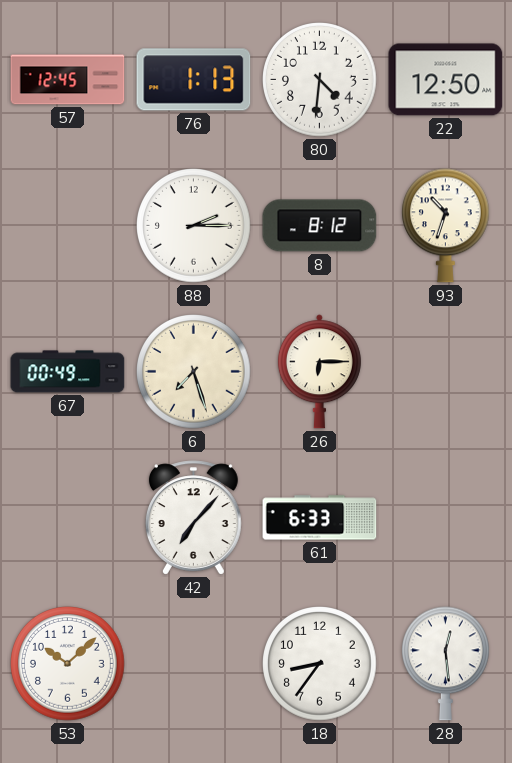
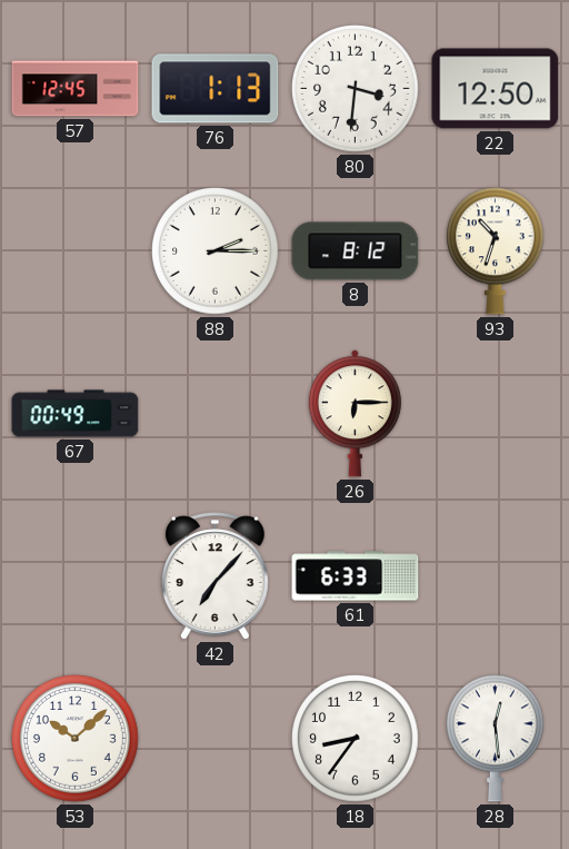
80: 4:31 -> 3:31
6: 7:27 -> none
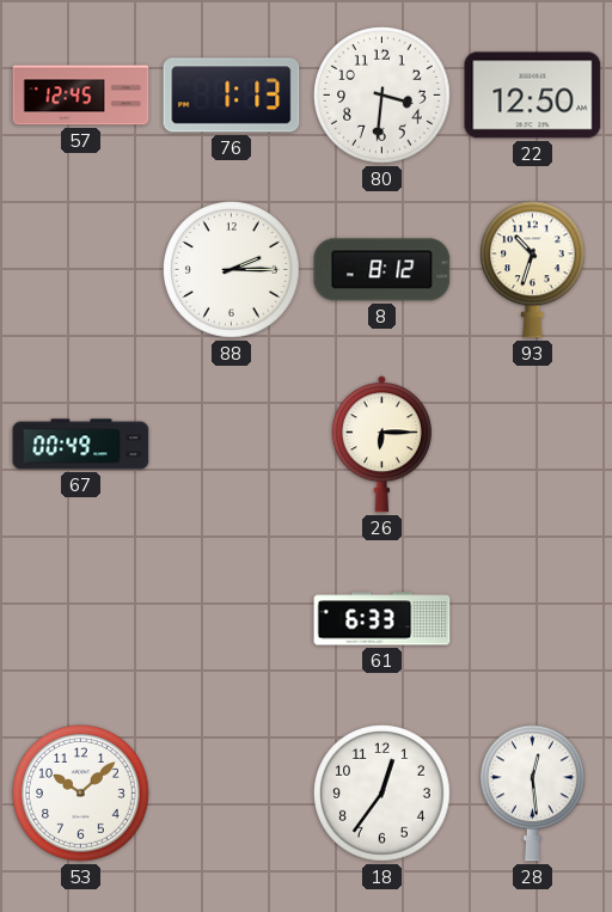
42: 7:07 -> none
18: 8:36 -> 12:36
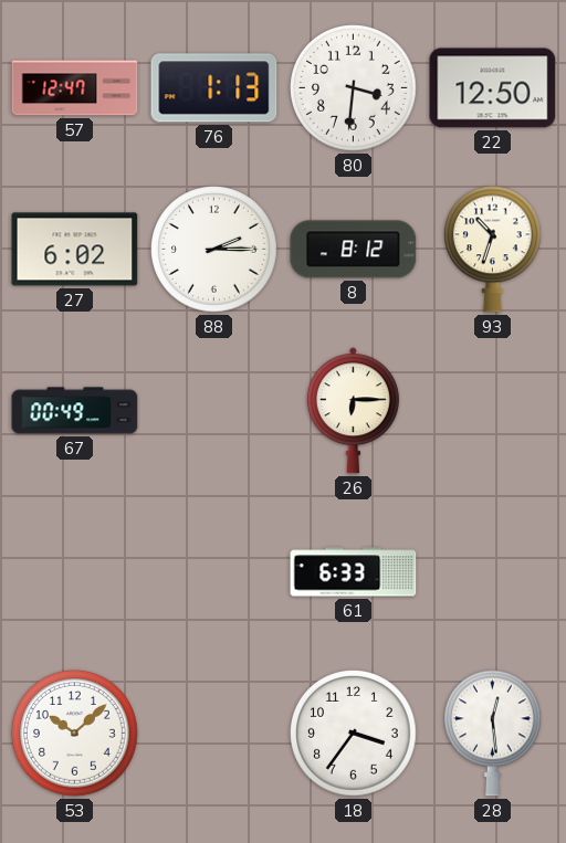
57: 12:45 -> 12:47
27: none -> 6:02
18: 12:36 -> 3:36
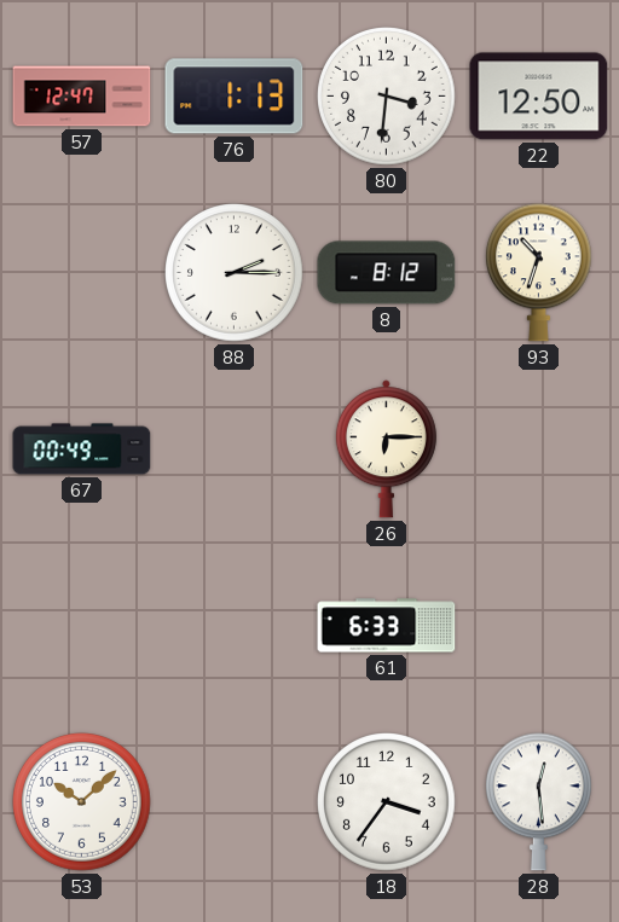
27: 6:02 -> none
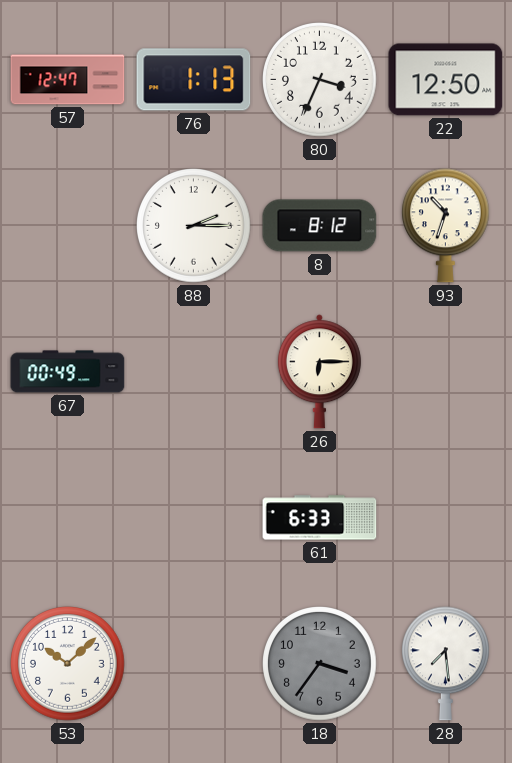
80: 3:31 -> 3:34
18 dial: white -> grey
28: 12:29 -> 7:29
